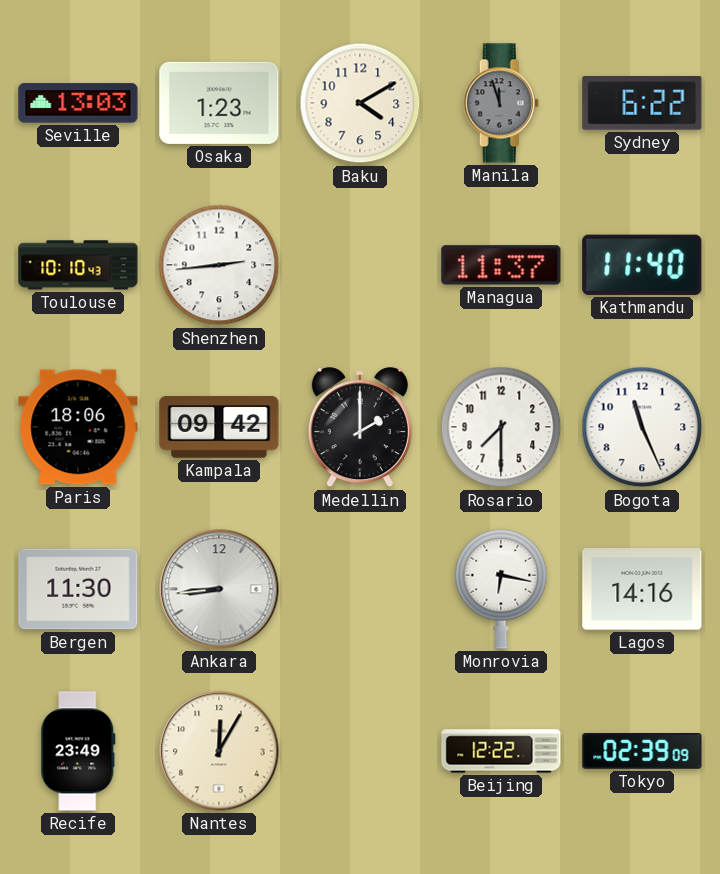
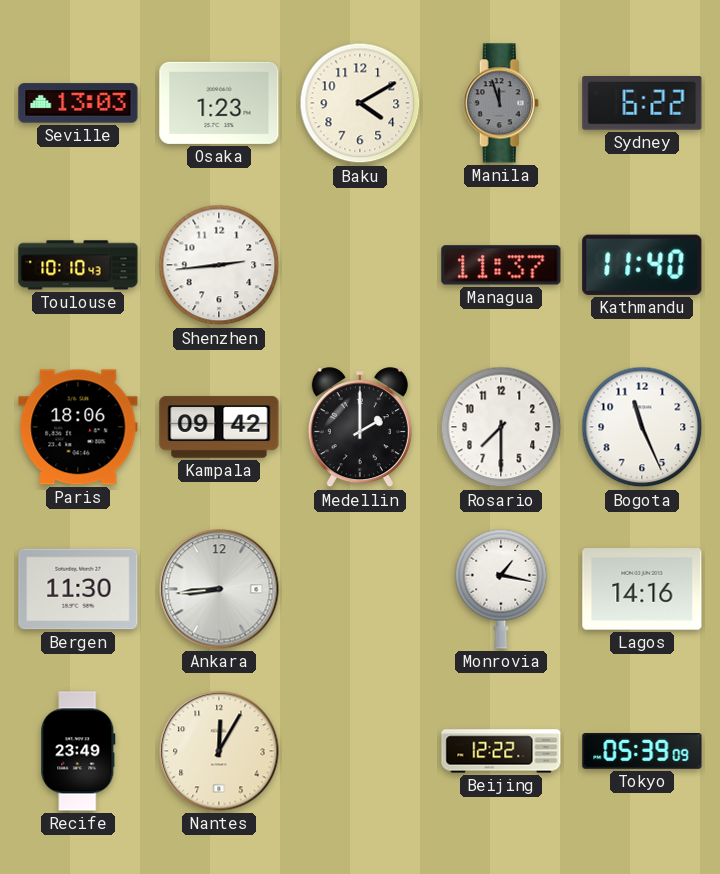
Monrovia: 6:17 -> 1:17
Tokyo: 02:39 -> 05:39
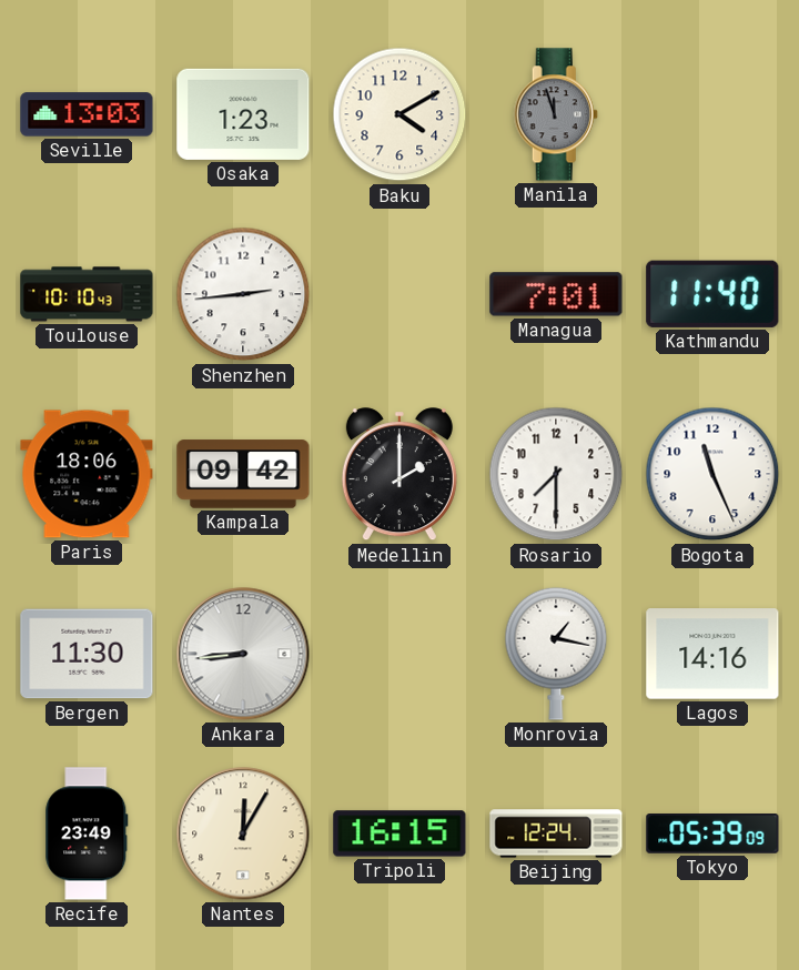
Sydney: 6:22 -> none
Managua: 11:37 -> 7:01
Tripoli: none -> 16:15
Beijing: 12:22 -> 12:24
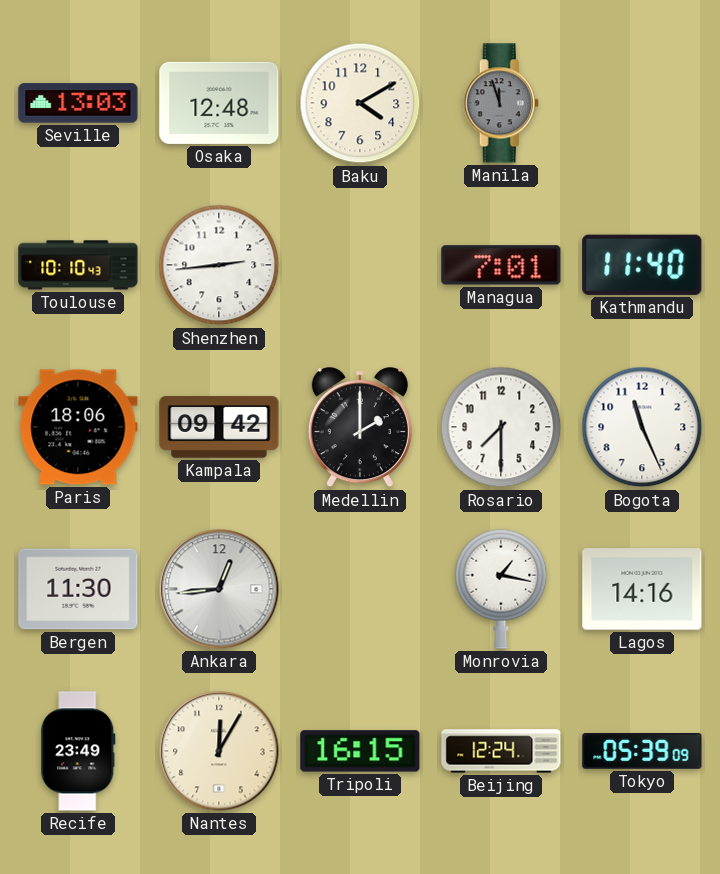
Osaka: 1:23 -> 12:48
Ankara: 8:44 -> 12:44
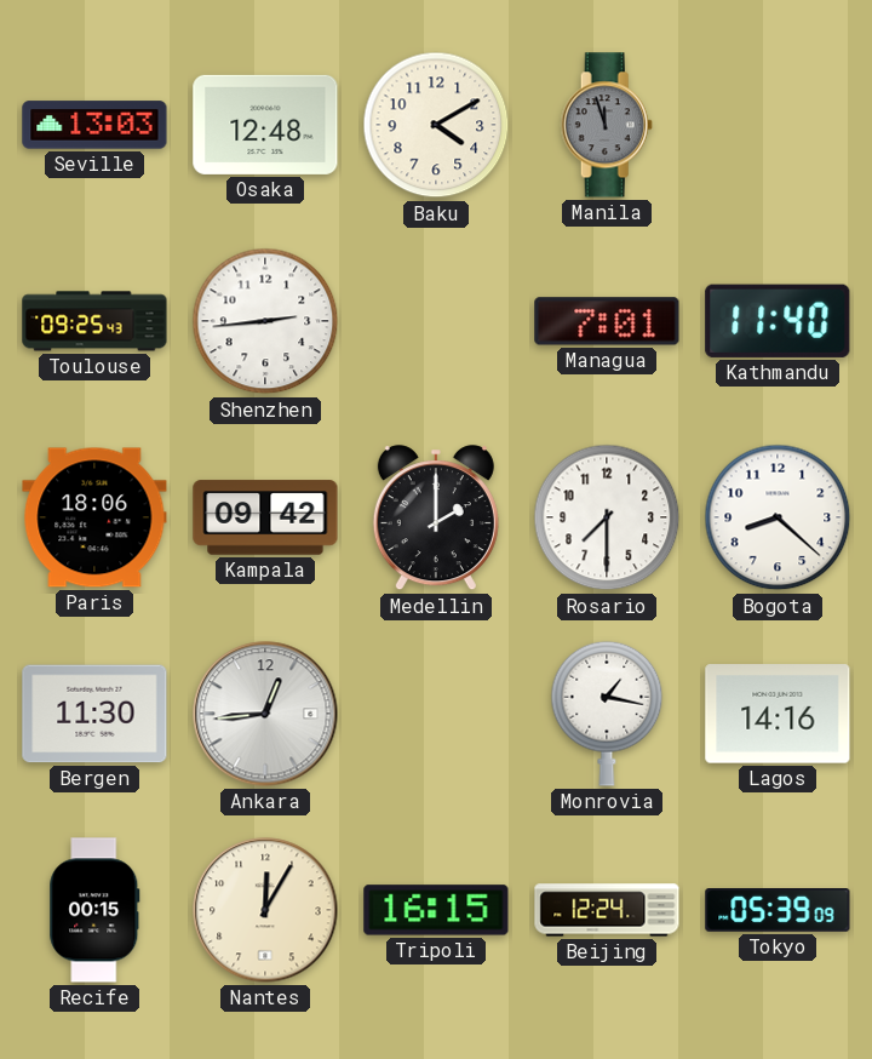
Toulouse: 10:10 -> 09:25
Bogota: 11:26 -> 8:22
Recife: 23:49 -> 00:15
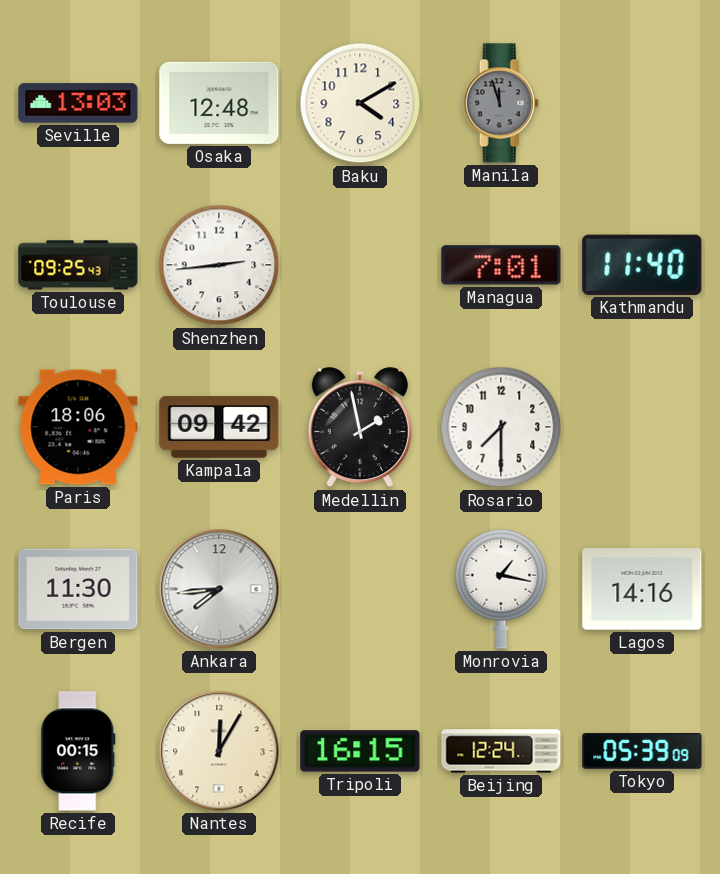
Medellin: 2:00 -> 1:58
Bogota: 8:22 -> none
Ankara: 12:44 -> 7:44
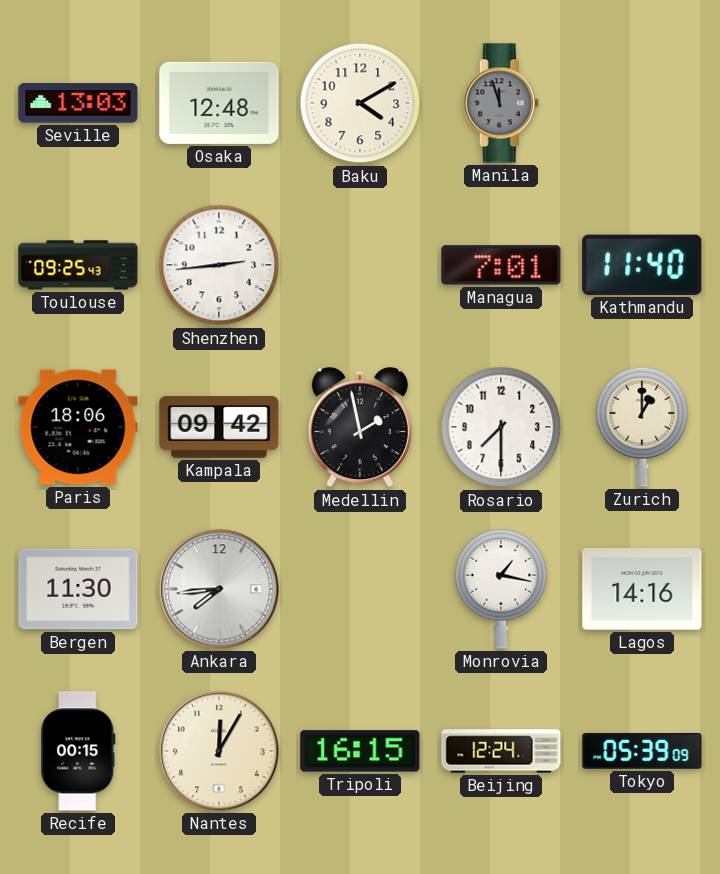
Zurich: none -> 1:00
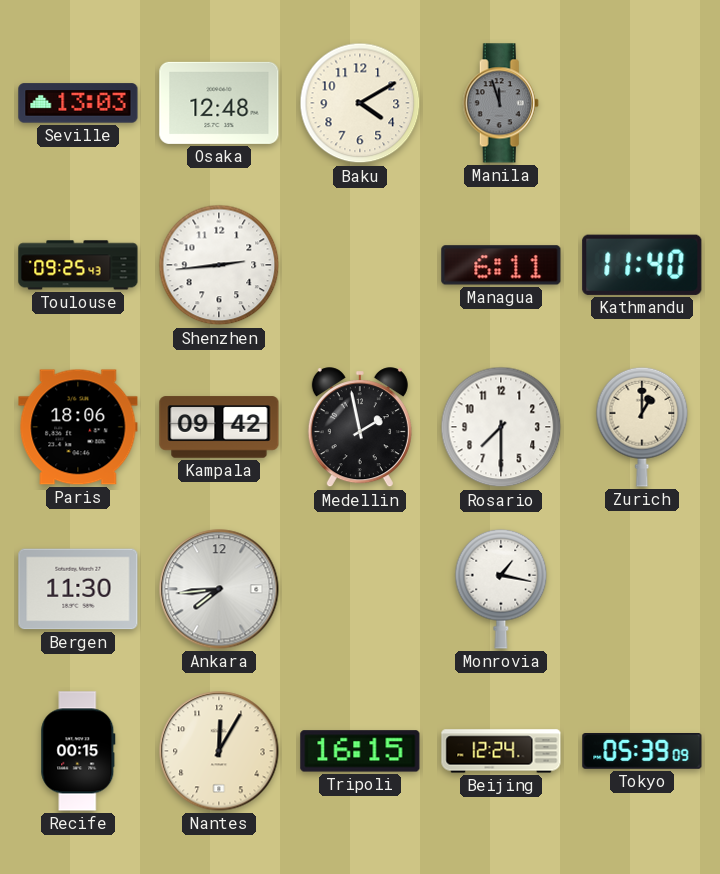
Managua: 7:01 -> 6:11
Lagos: 14:16 -> none
